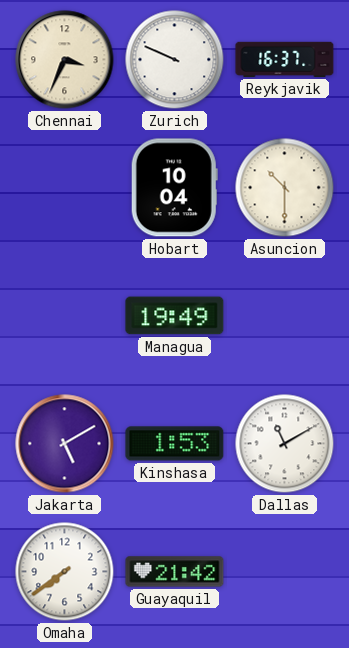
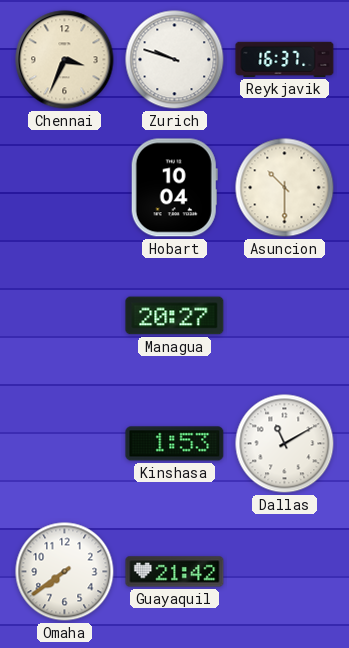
Zurich: 9:49 -> 9:48
Managua: 19:49 -> 20:27
Jakarta: 5:10 -> none
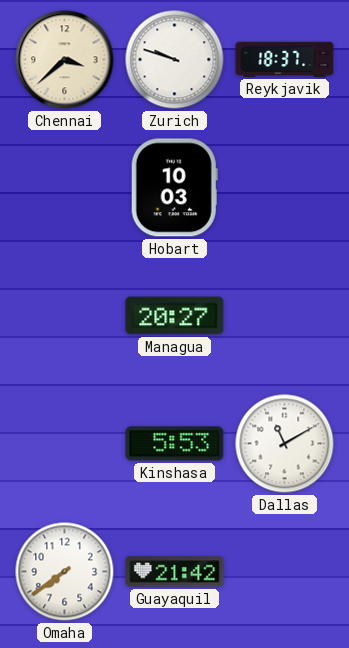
Chennai: 3:34 -> 3:38
Reykjavik: 16:37 -> 18:37
Hobart: 10:04 -> 10:03
Asuncion: 10:30 -> none
Kinshasa: 1:53 -> 5:53
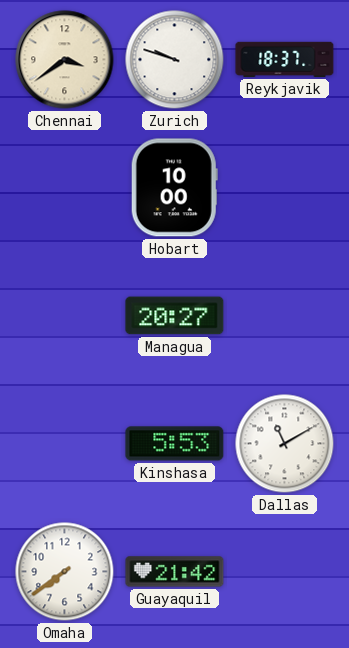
Chennai: 3:38 -> 3:39
Hobart: 10:03 -> 10:00
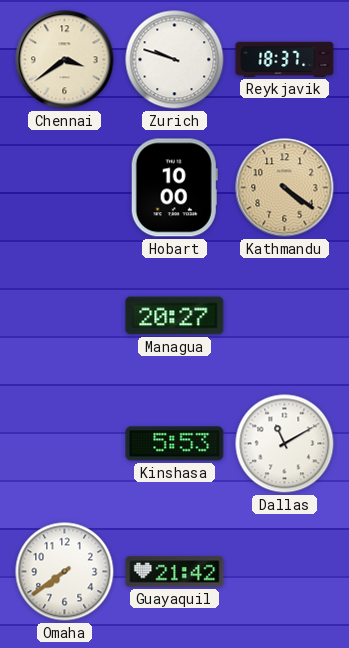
Kathmandu: none -> 4:21
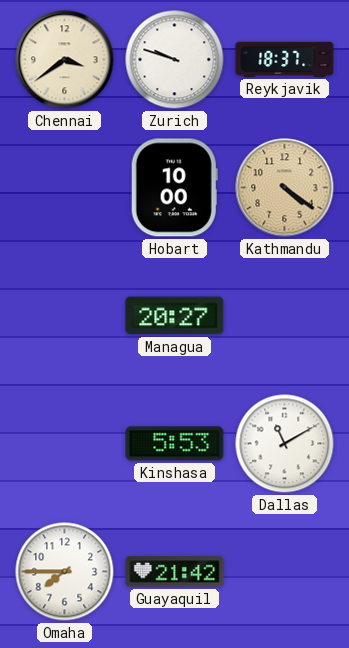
Omaha: 7:39 -> 7:45
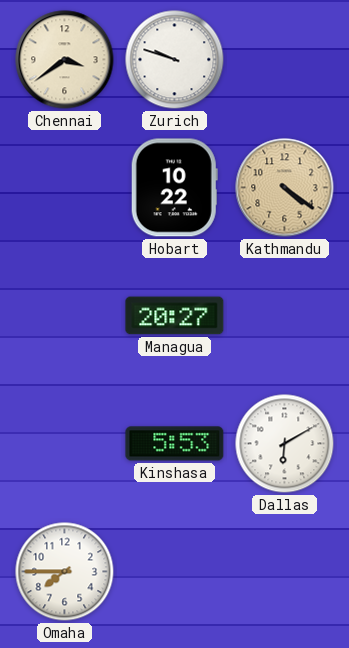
Reykjavik: 18:37 -> none
Hobart: 10:00 -> 10:22
Dallas: 11:10 -> 6:10
Guayaquil: 21:42 -> none
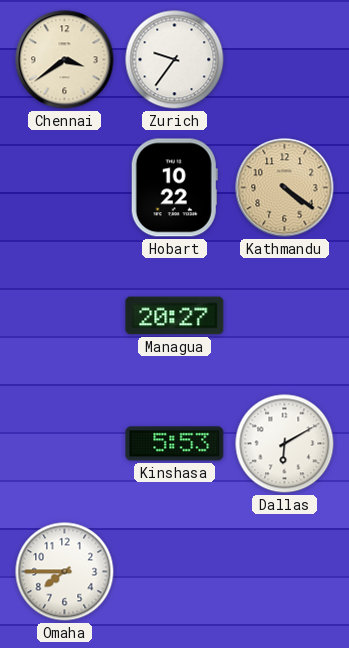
Zurich: 9:48 -> 9:36
